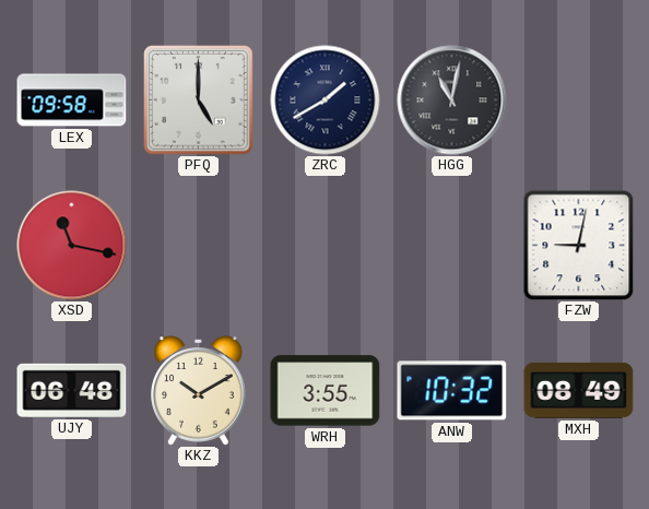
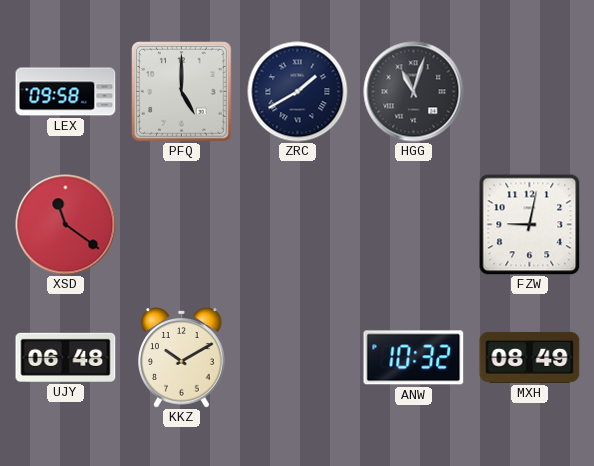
HGG: 11:02 -> 11:03
XSD: 11:17 -> 11:21
WRH: 3:55 -> none
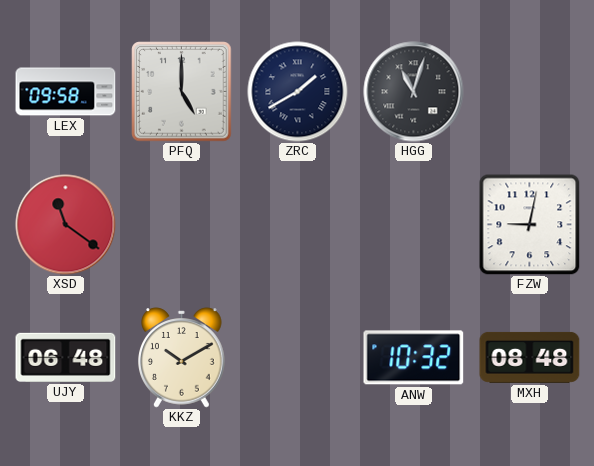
MXH: 08:49 -> 08:48
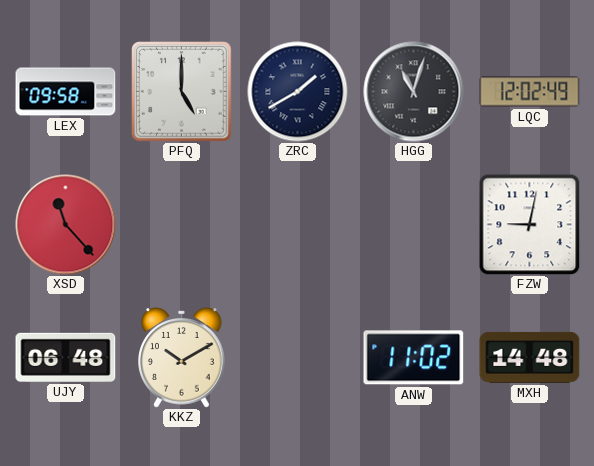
LQC: none -> 12:02
XSD: 11:21 -> 11:23
ANW: 10:32 -> 11:02
MXH: 08:48 -> 14:48
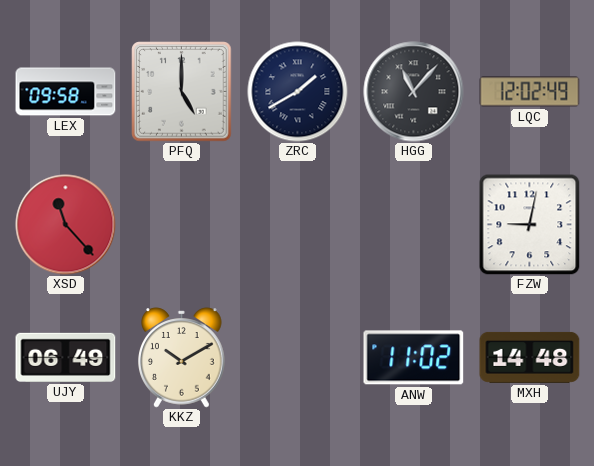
HGG: 11:03 -> 11:07
UJY: 06:48 -> 06:49
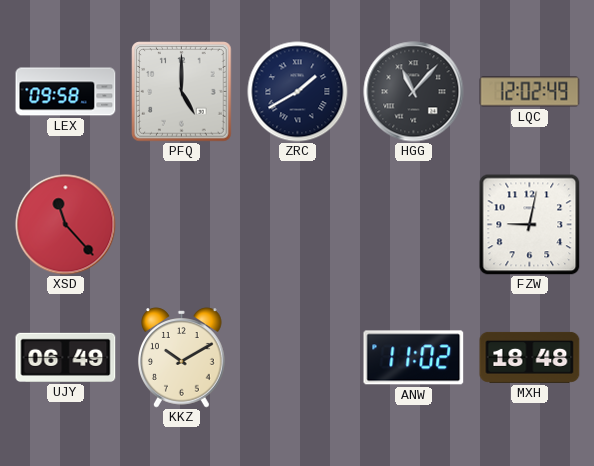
MXH: 14:48 -> 18:48
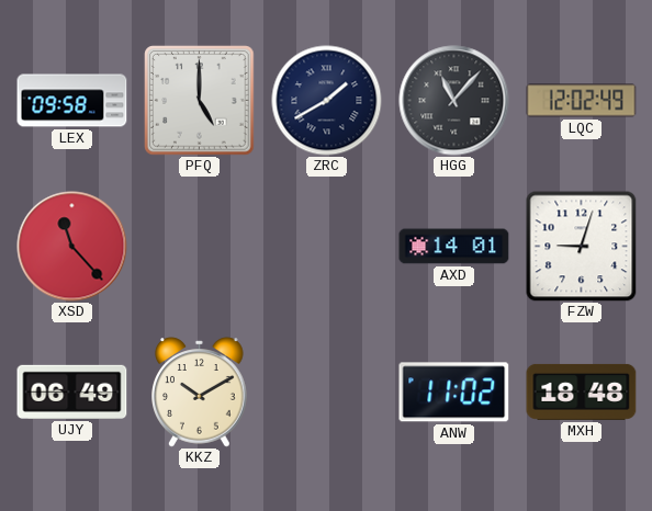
AXD: none -> 14:01
FZW: 9:02 -> 9:03
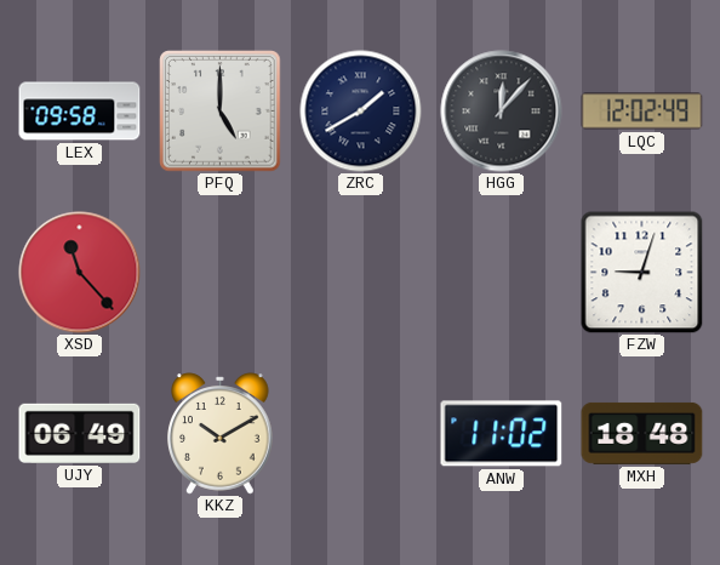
HGG: 11:07 -> 12:07
AXD: 14:01 -> none
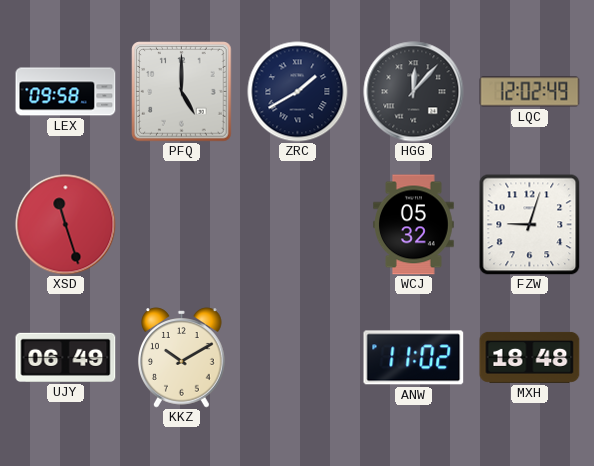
XSD: 11:23 -> 11:27
WCJ: none -> 05:32
